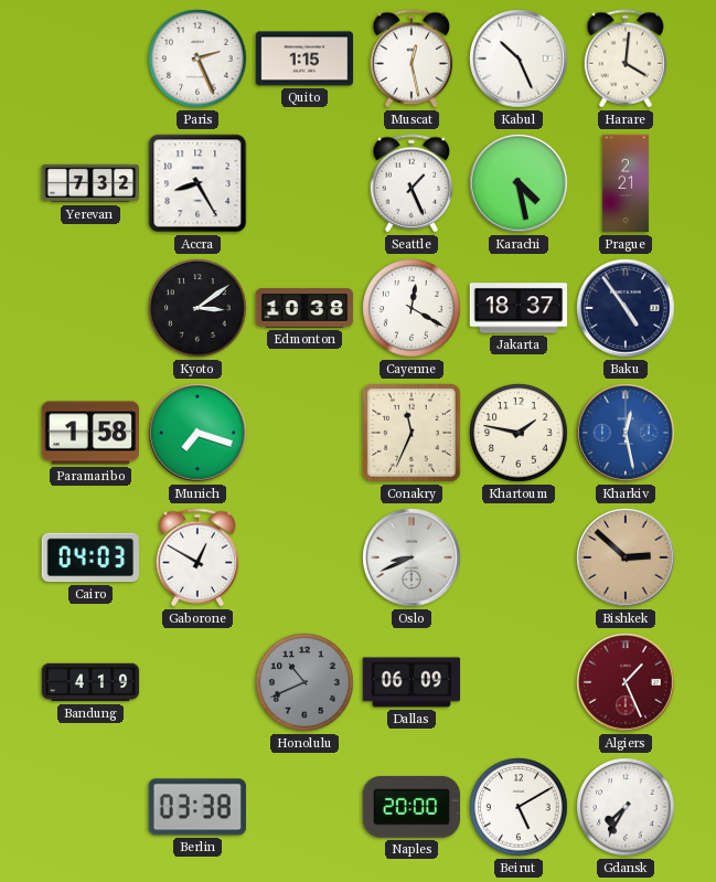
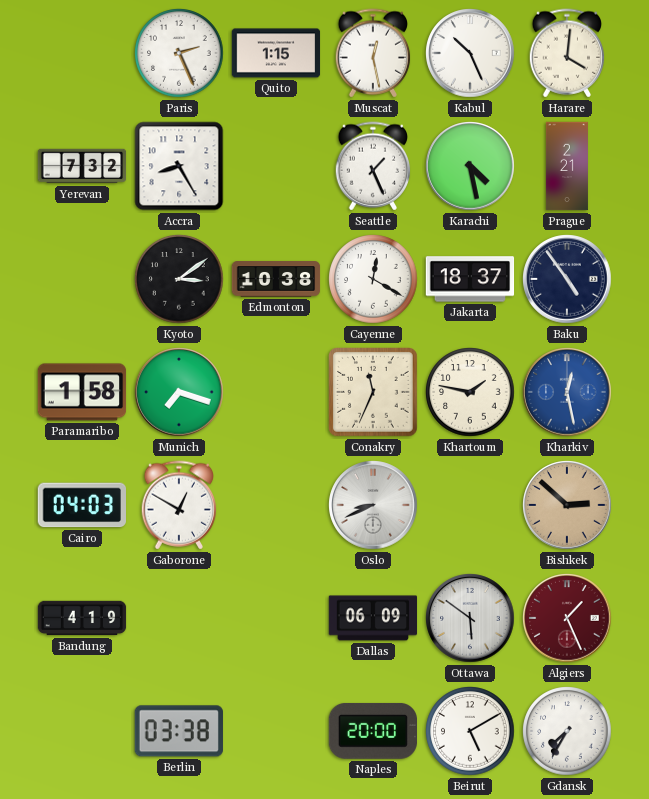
Honolulu: 10:41 -> none
Ottawa: none -> 5:51
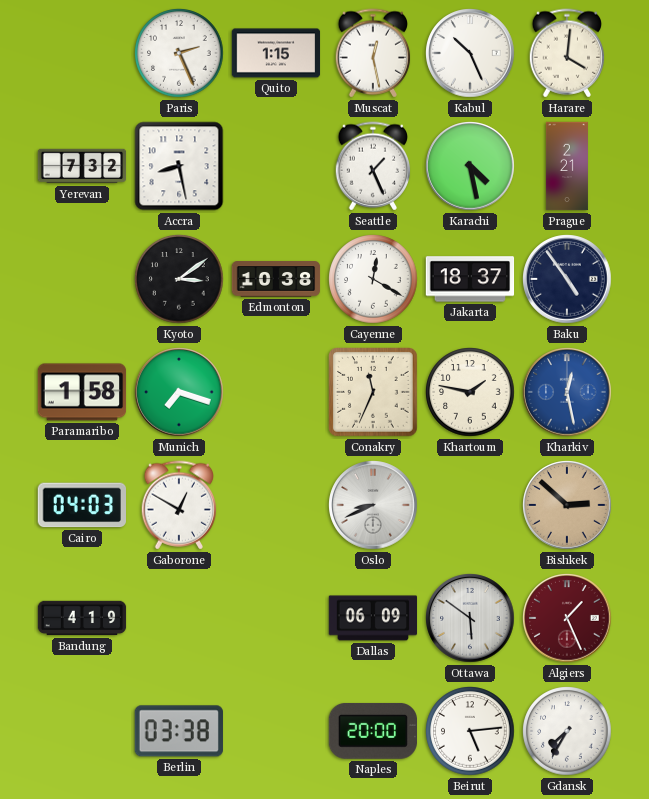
Accra: 8:25 -> 8:28
Beirut: 5:10 -> 5:14
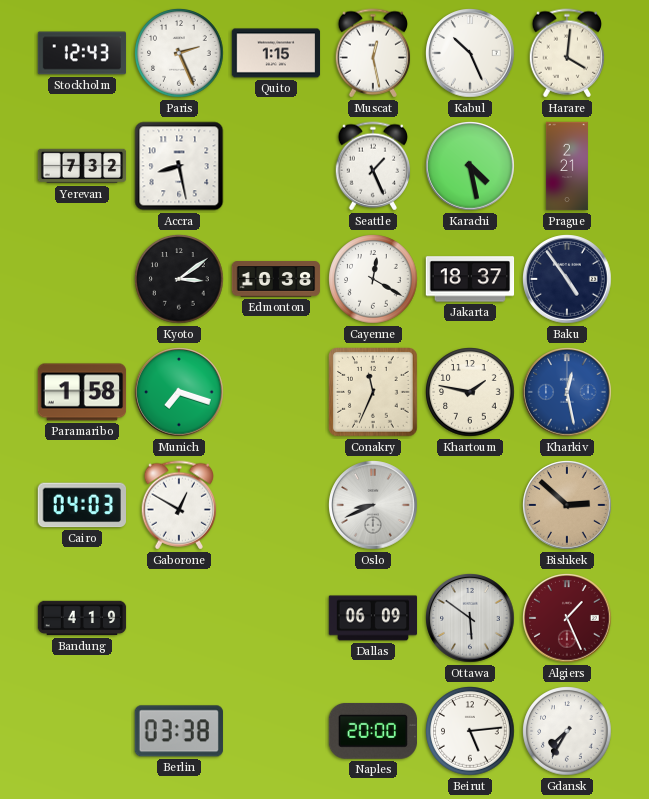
Stockholm: none -> 12:43
